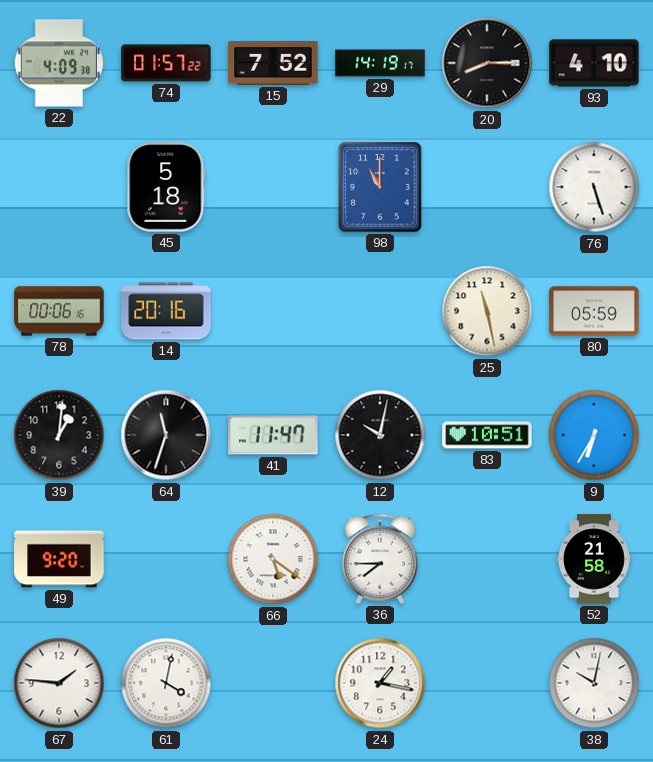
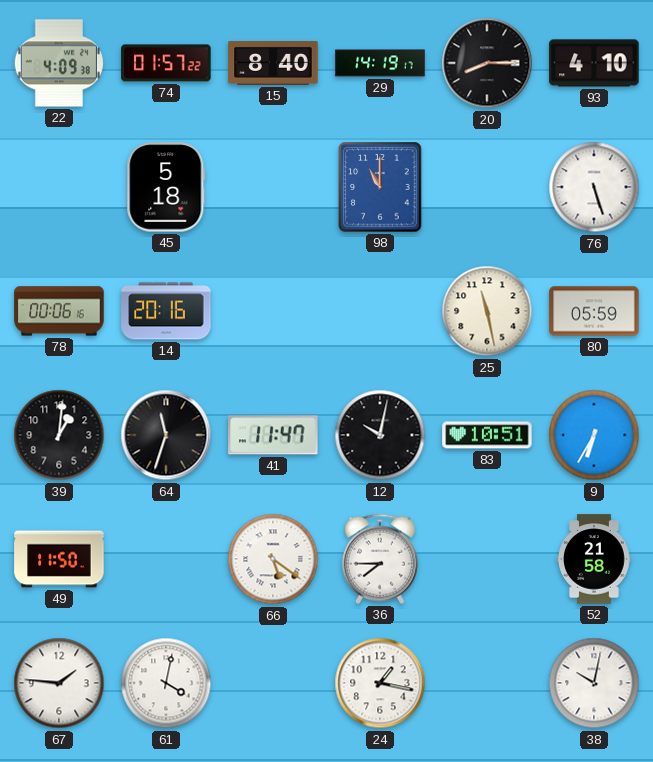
15: 7:52 -> 8:40
49: 9:20 -> 11:50
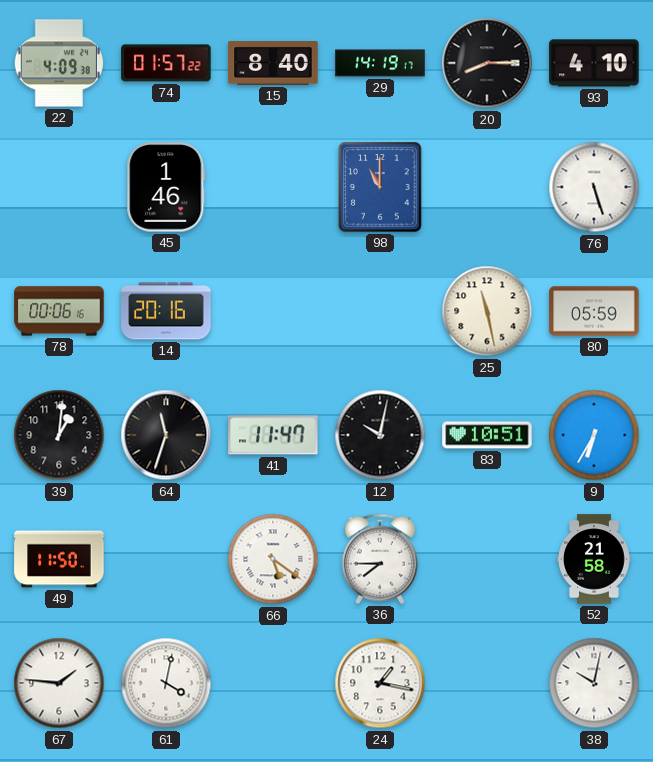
45: 5:18 -> 1:46
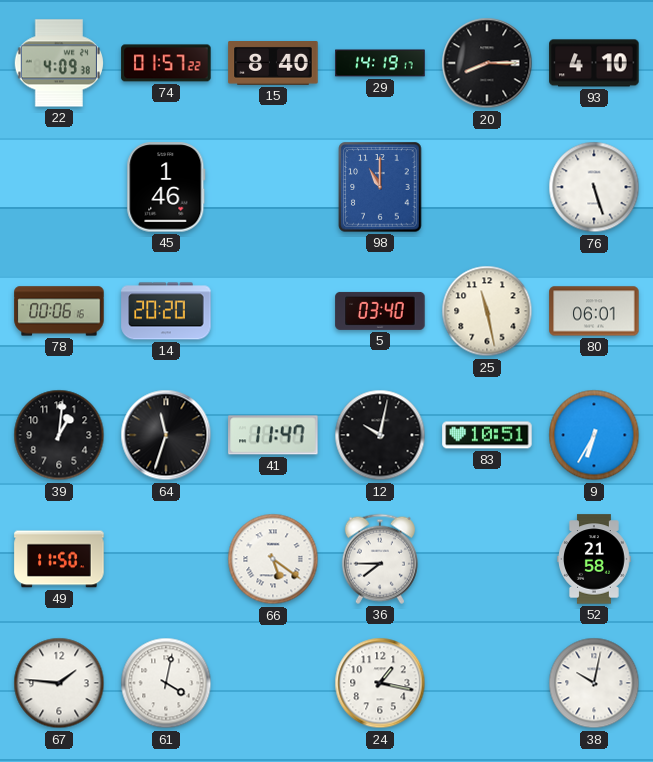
14: 20:16 -> 20:20
5: none -> 03:40
80: 05:59 -> 06:01
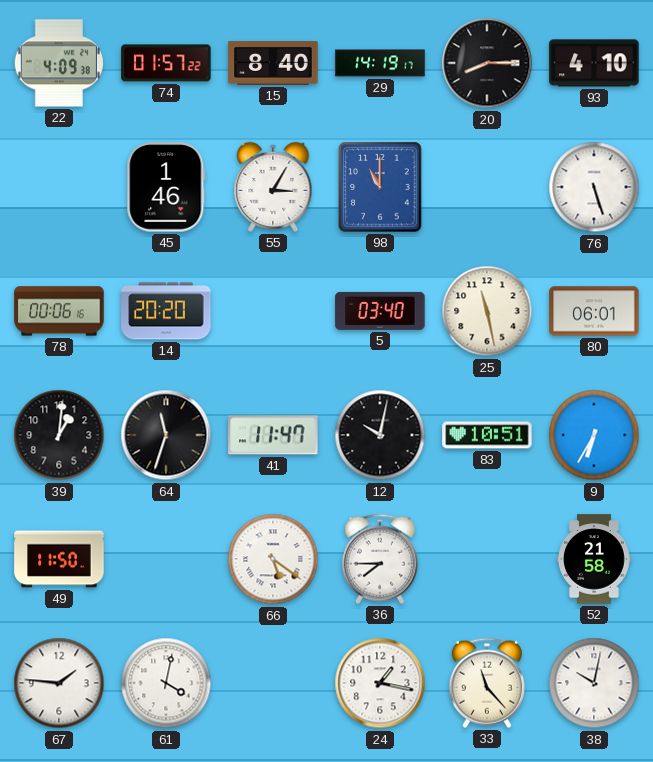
55: none -> 3:05
33: none -> 11:23
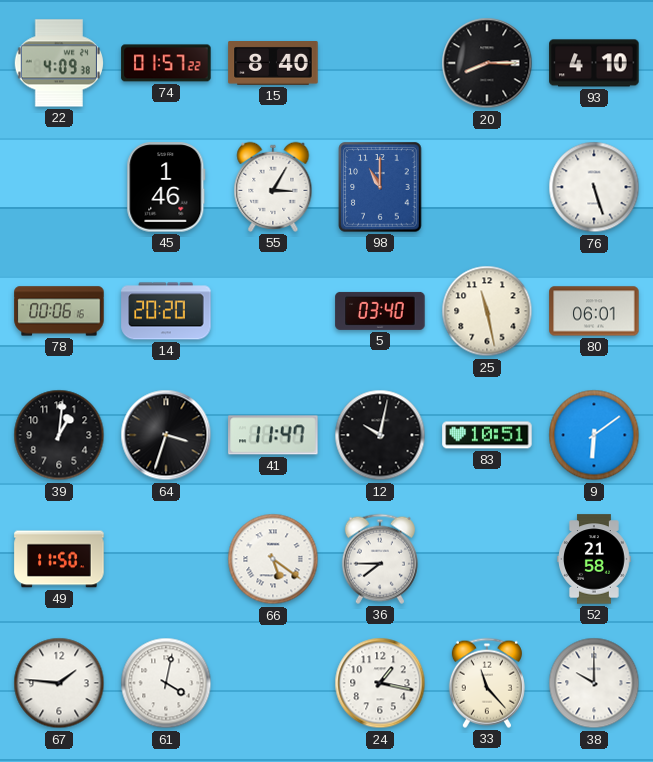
29: 14:19 -> none
64: 11:33 -> 3:33
9: 6:35 -> 6:09
38: 10:02 -> 10:00
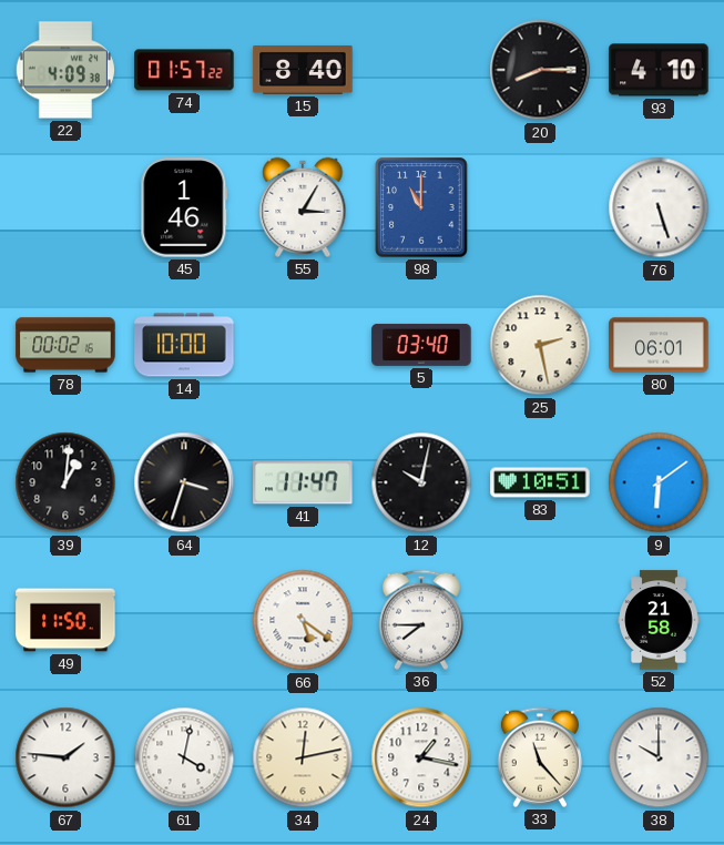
78: 00:06 -> 00:02
14: 20:20 -> 10:00
25: 11:28 -> 2:28
34: none -> 12:13
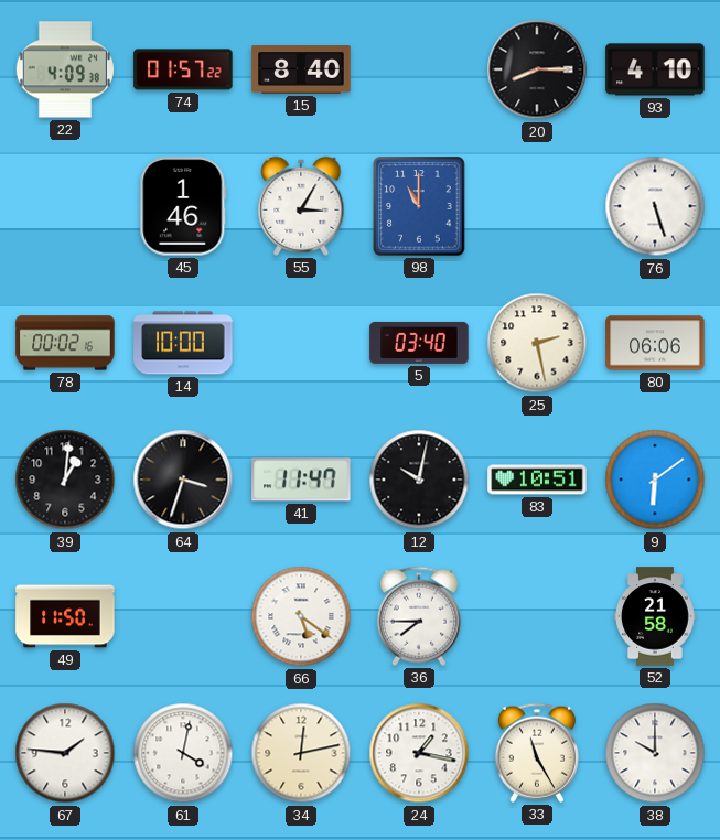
80: 06:01 -> 06:06
33: 11:23 -> 11:25
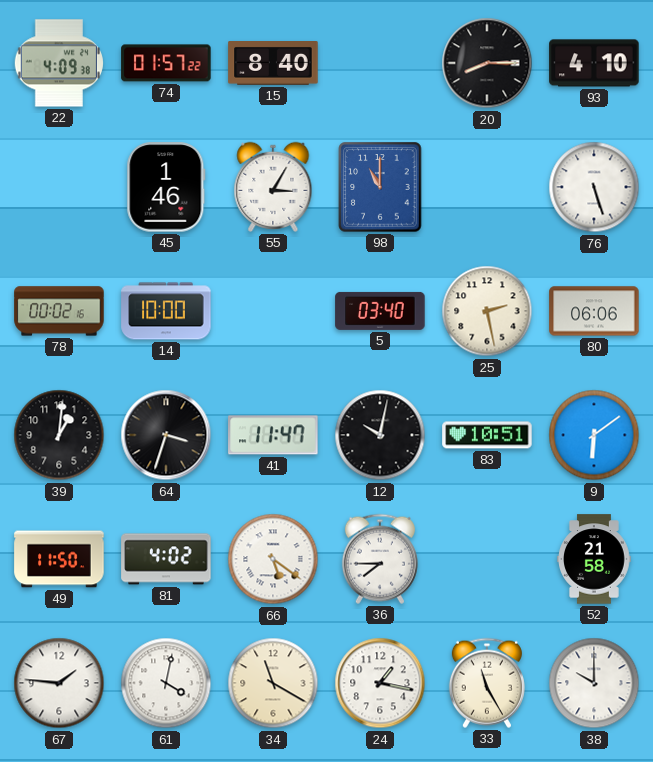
81: none -> 4:02
34: 12:13 -> 11:20
